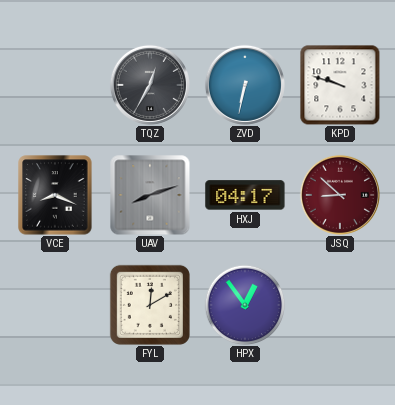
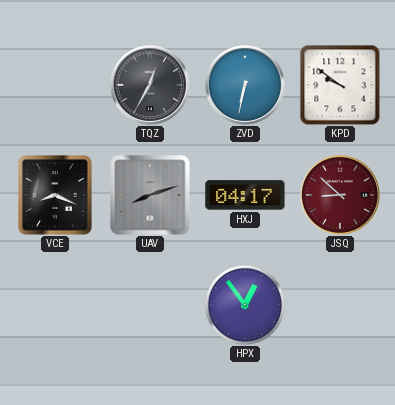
KPD: 9:48 -> 9:51
FYL: 12:10 -> none
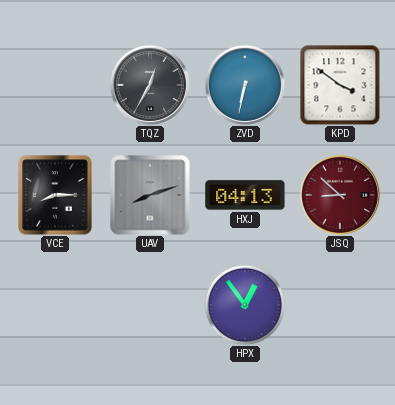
KPD: 9:51 -> 3:51
VCE: 8:19 -> 8:15
HXJ: 04:17 -> 04:13
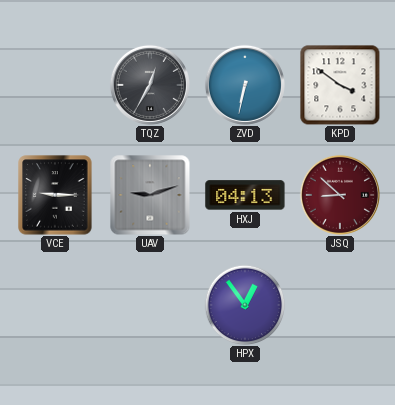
VCE: 8:15 -> 9:15
UAV: 8:12 -> 9:12
